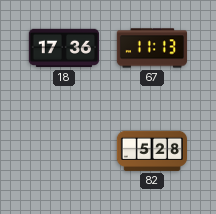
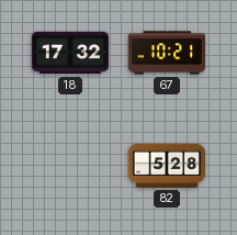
18: 17:36 -> 17:32
67: 11:13 -> 10:21
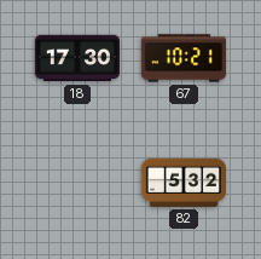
18: 17:32 -> 17:30
82: 5:28 -> 5:32
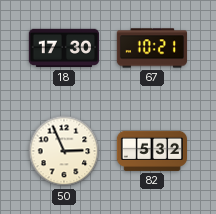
50: none -> 2:56
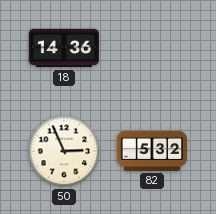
18: 17:30 -> 14:36
67: 10:21 -> none
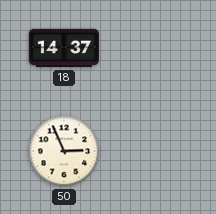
18: 14:36 -> 14:37
82: 5:32 -> none
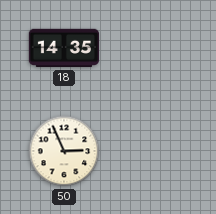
18: 14:37 -> 14:35
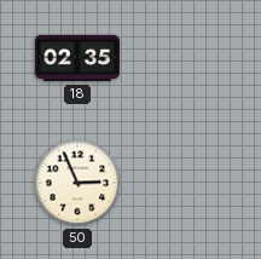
18: 14:35 -> 02:35
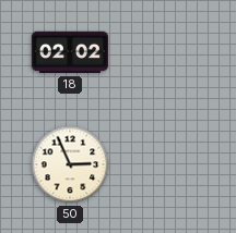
18: 02:35 -> 02:02
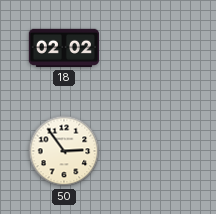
50: 2:56 -> 2:54
